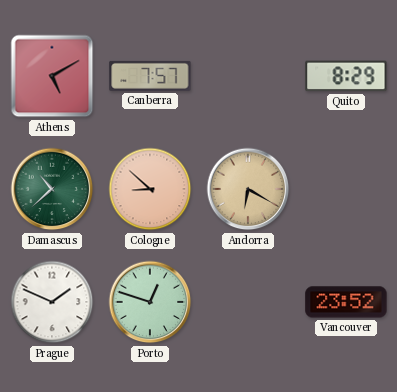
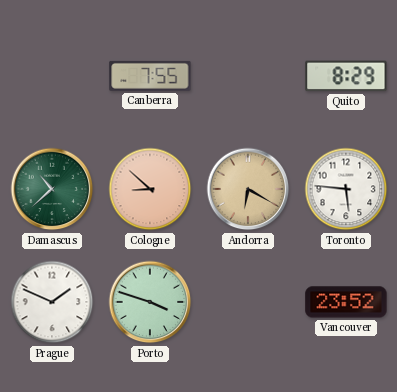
Athens: 5:10 -> none
Canberra: 7:57 -> 7:55
Toronto: none -> 5:46
Porto: 12:48 -> 3:48
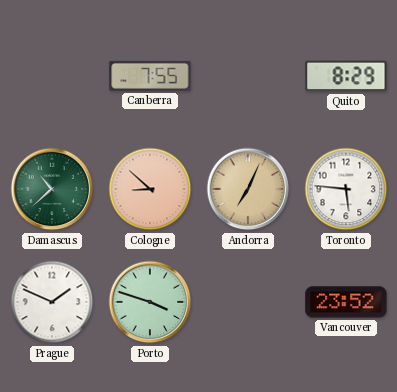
Andorra: 6:20 -> 7:04
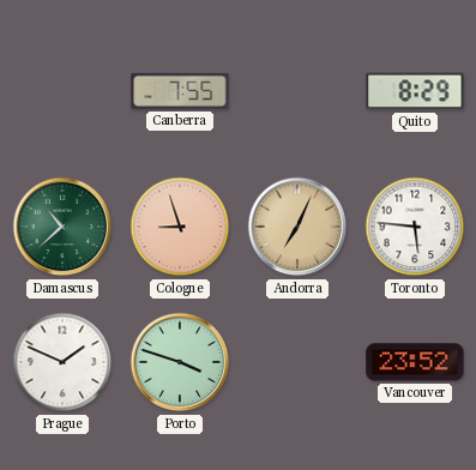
Cologne: 8:52 -> 8:57
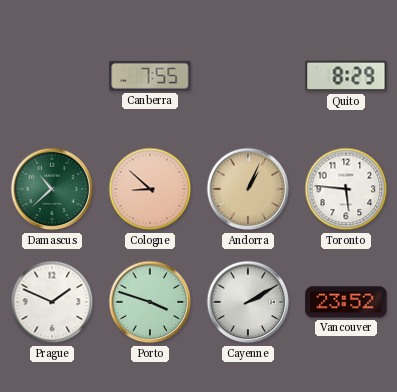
Cologne: 8:57 -> 8:52
Andorra: 7:04 -> 1:04
Cayenne: none -> 2:10
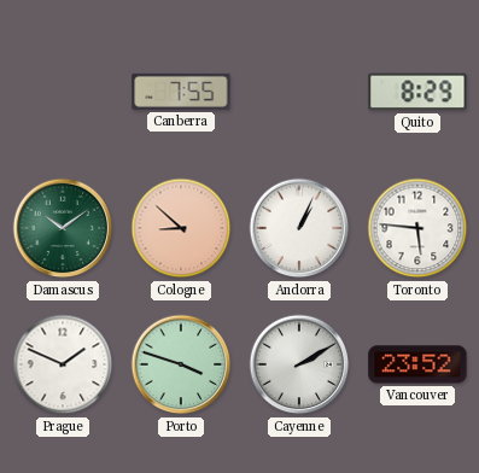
Damascus: 10:38 -> 10:09
Andorra dial: champagne -> white
